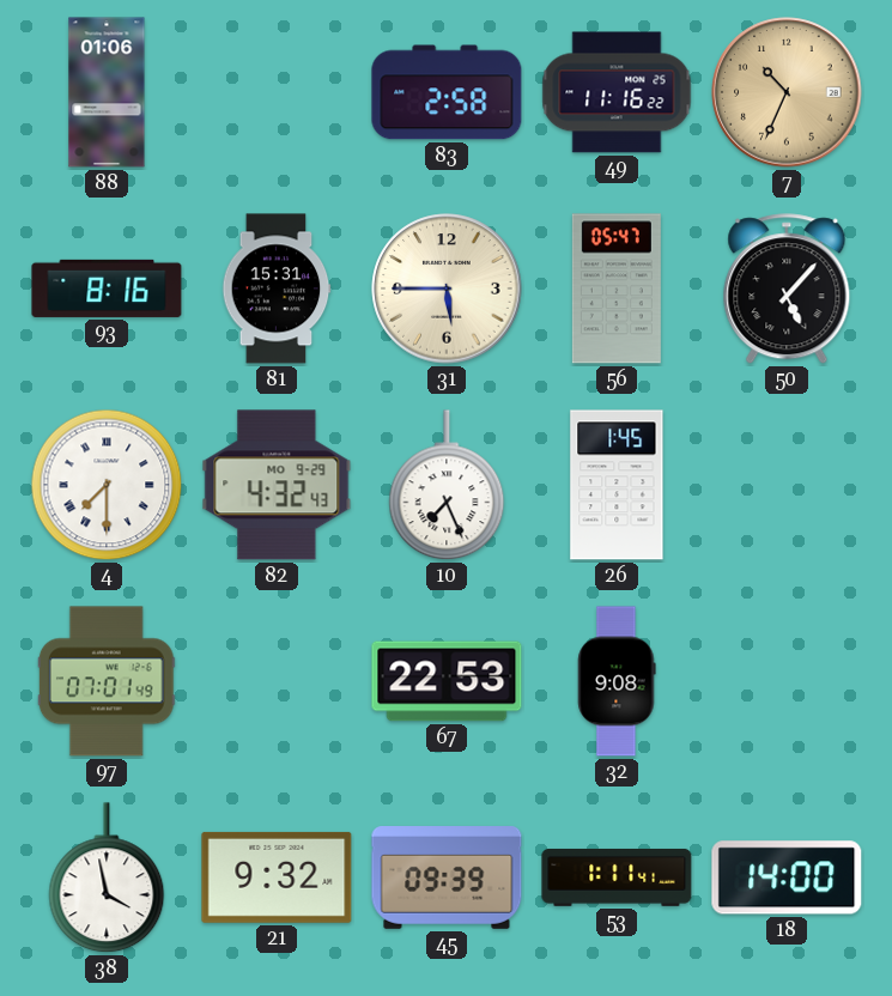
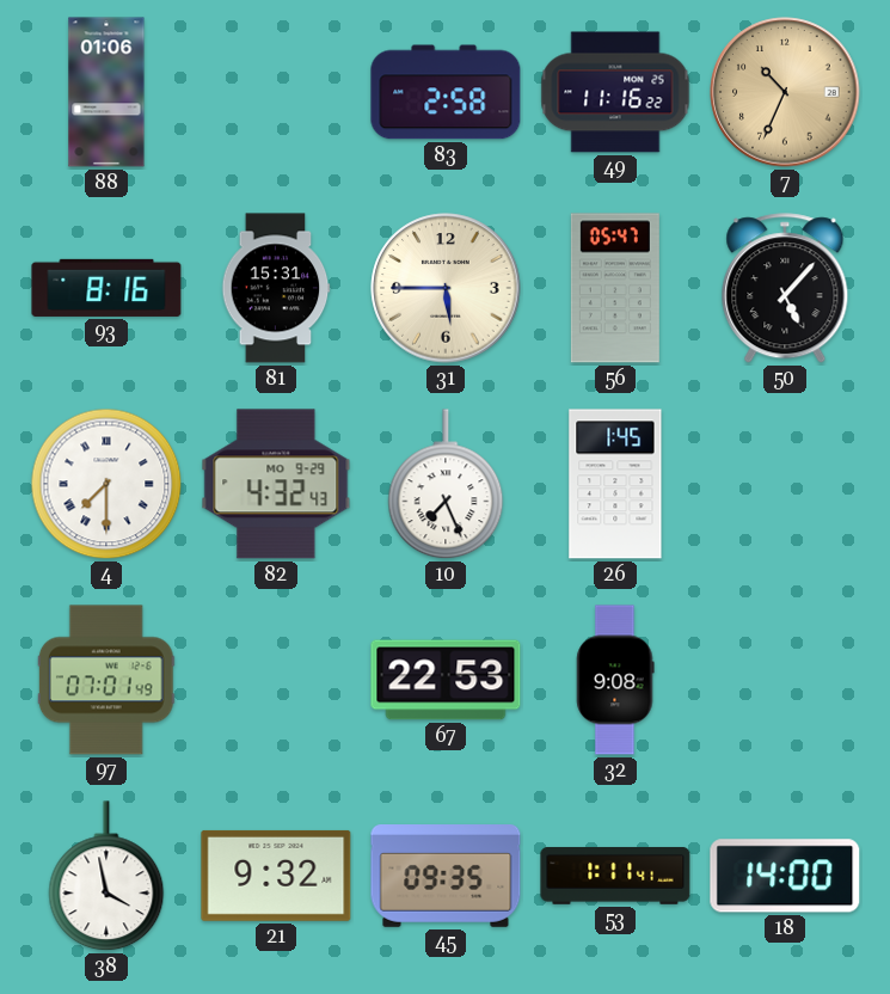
45: 09:39 -> 09:35
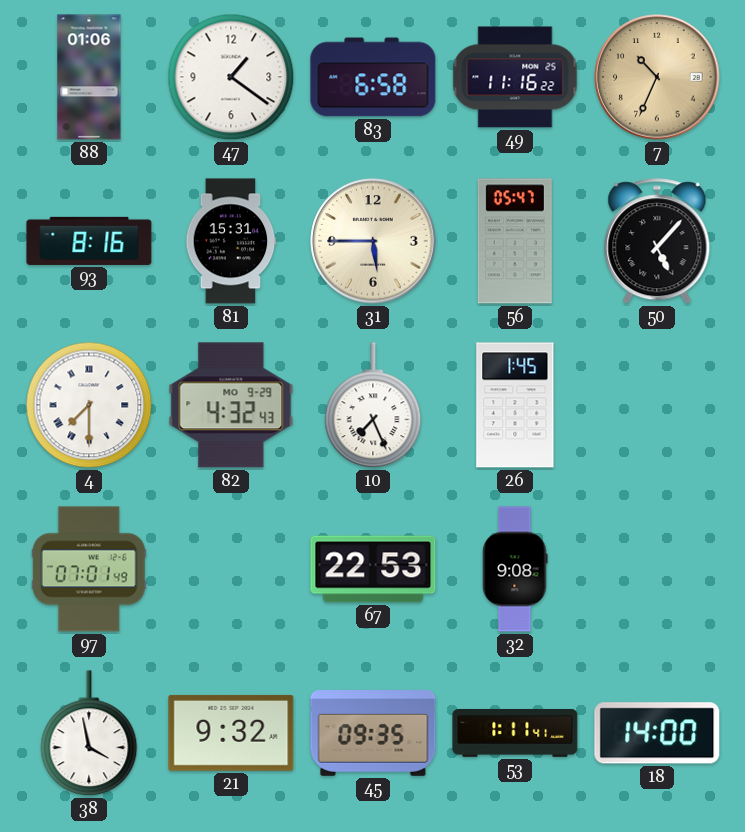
47: none -> 1:21
83: 2:58 -> 6:58
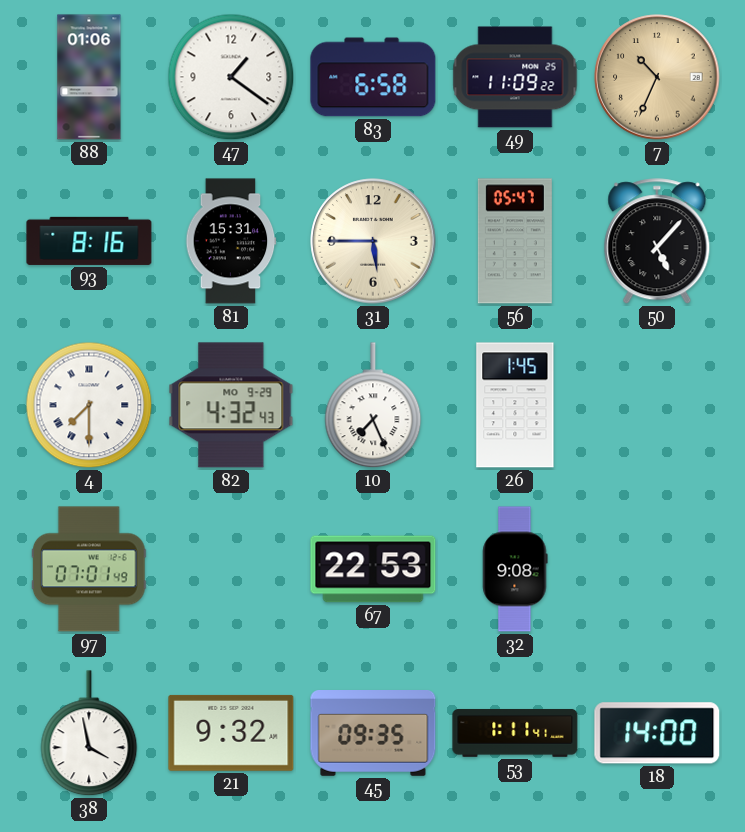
49: 11:16 -> 11:09
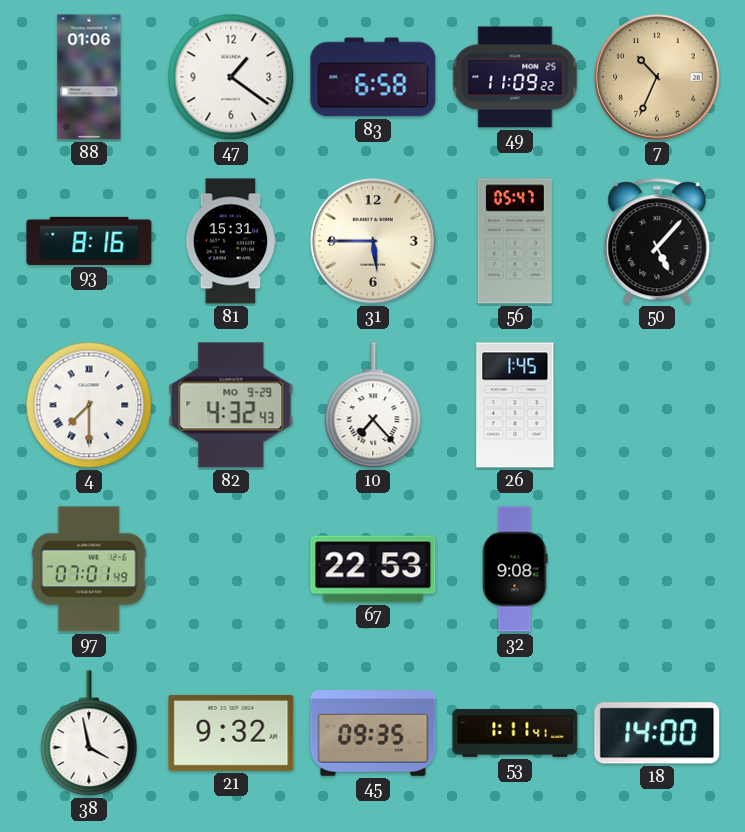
10: 7:26 -> 7:23
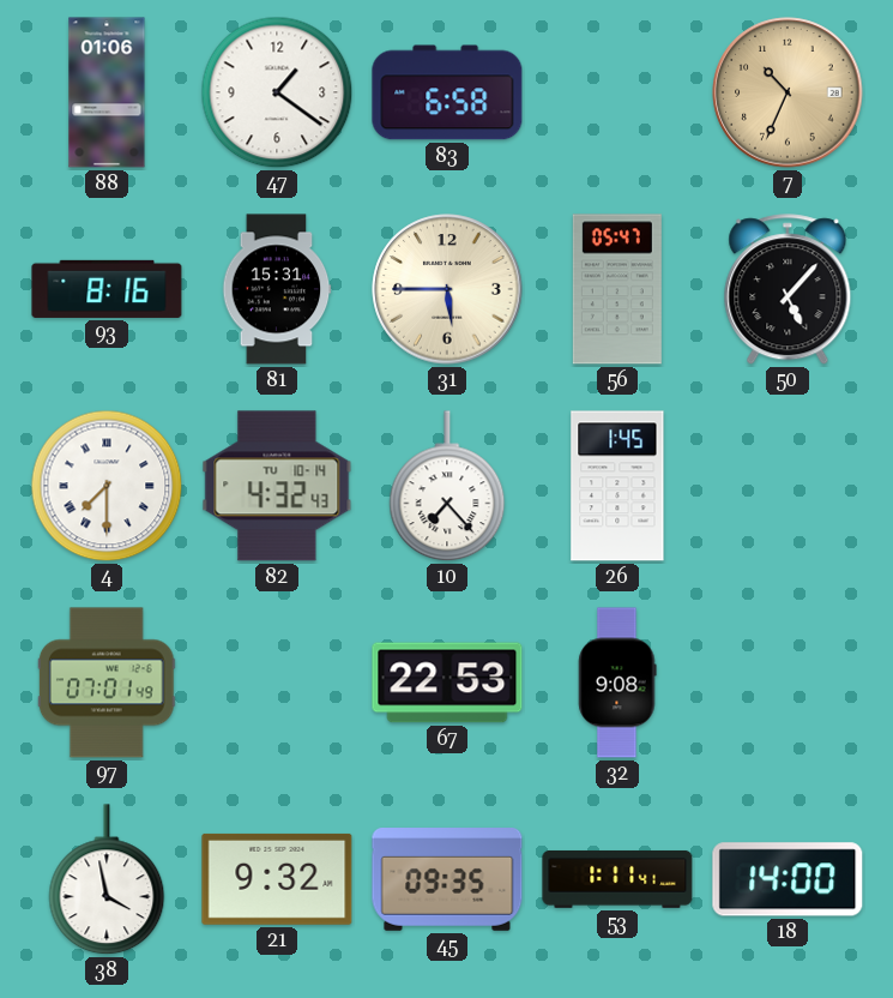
49: 11:09 -> none
82 date: MO 9-29 -> TU 10-14
